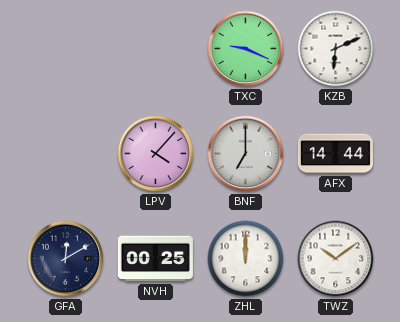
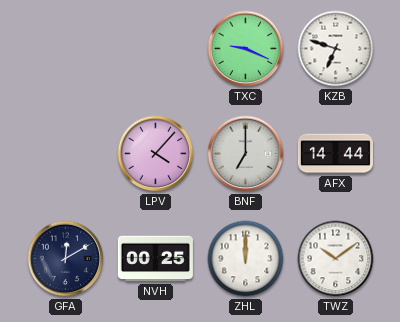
KZB: 6:11 -> 6:48
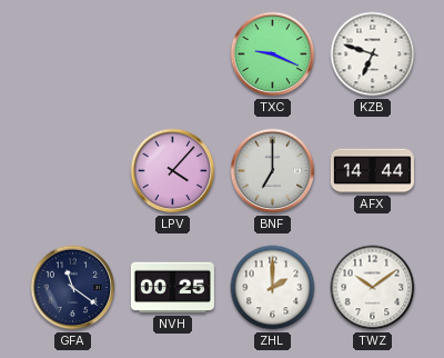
GFA: 12:10 -> 11:21
ZHL: 12:00 -> 2:00
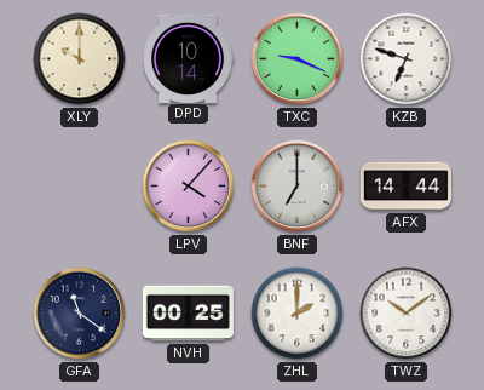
XLY: none -> 10:00
DPD: none -> 10:14
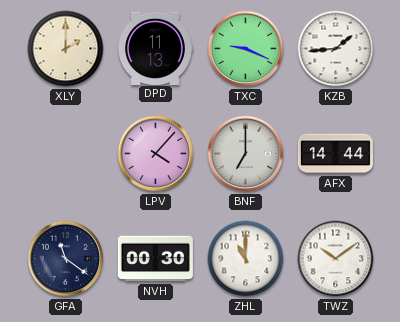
XLY: 10:00 -> 2:00
DPD: 10:14 -> 11:13
KZB: 6:48 -> 1:44
NVH: 00:25 -> 00:30
ZHL: 2:00 -> 11:00
